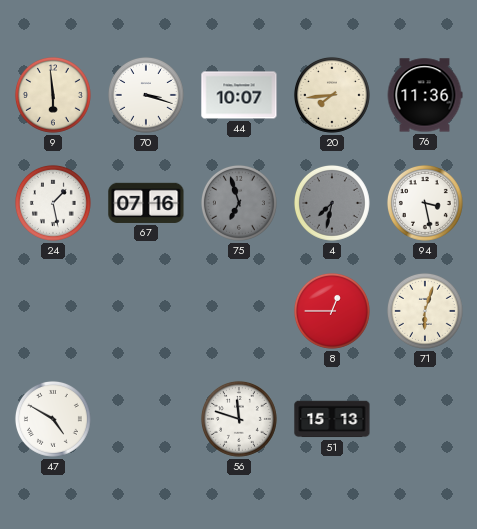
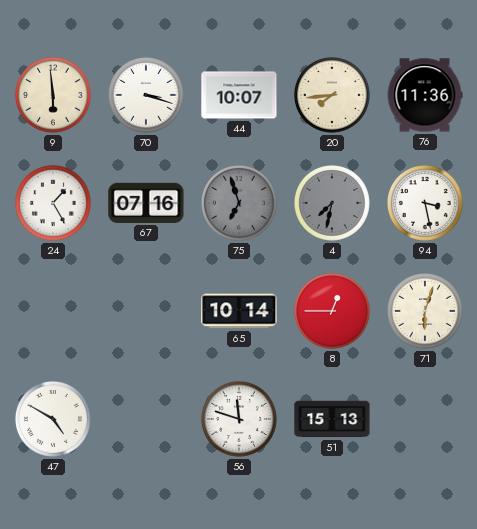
24: 1:28 -> 1:25
65: none -> 10:14
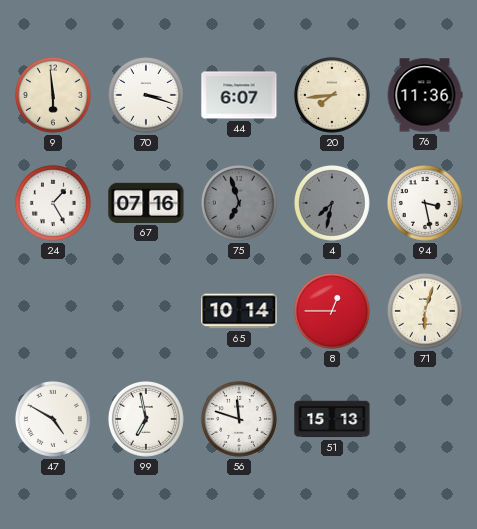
44: 10:07 -> 6:07
99: none -> 6:58
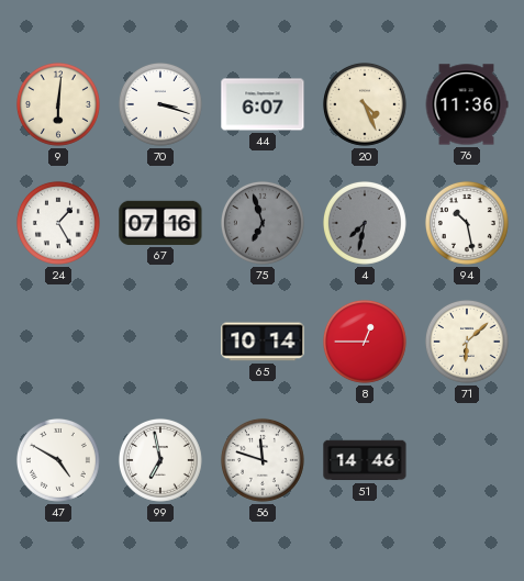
9: 5:59 -> 6:01
20: 7:44 -> 4:26
94: 3:28 -> 10:28
71: 6:03 -> 6:08
51: 15:13 -> 14:46
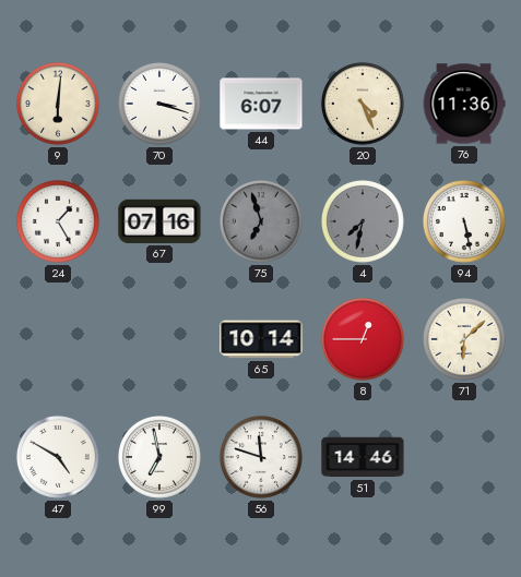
94: 10:28 -> 5:28
